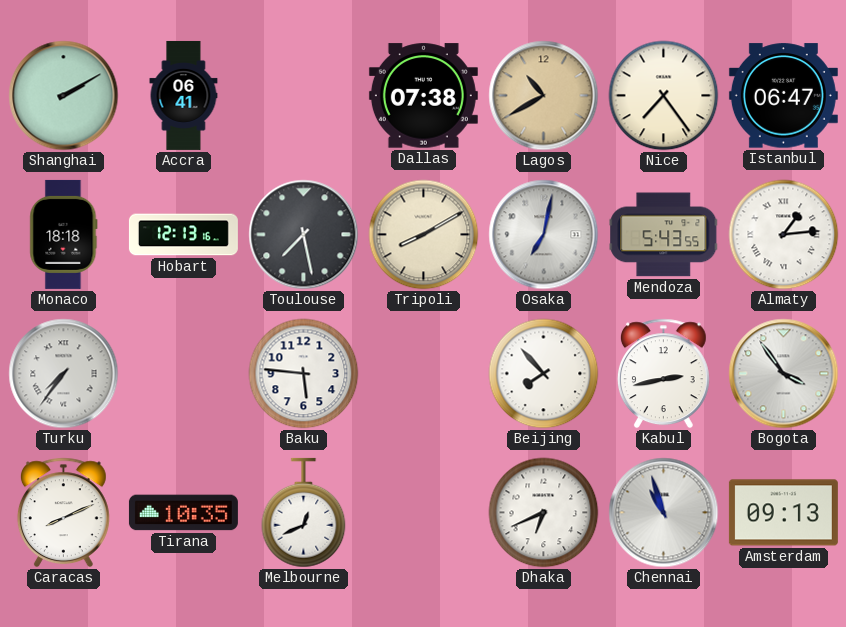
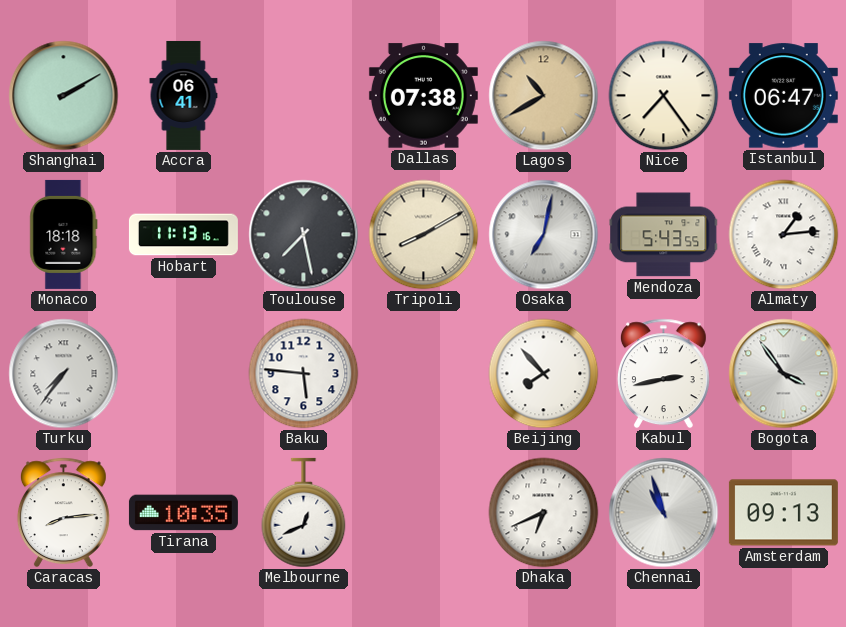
Hobart: 12:13 -> 11:13
Caracas: 8:11 -> 8:14
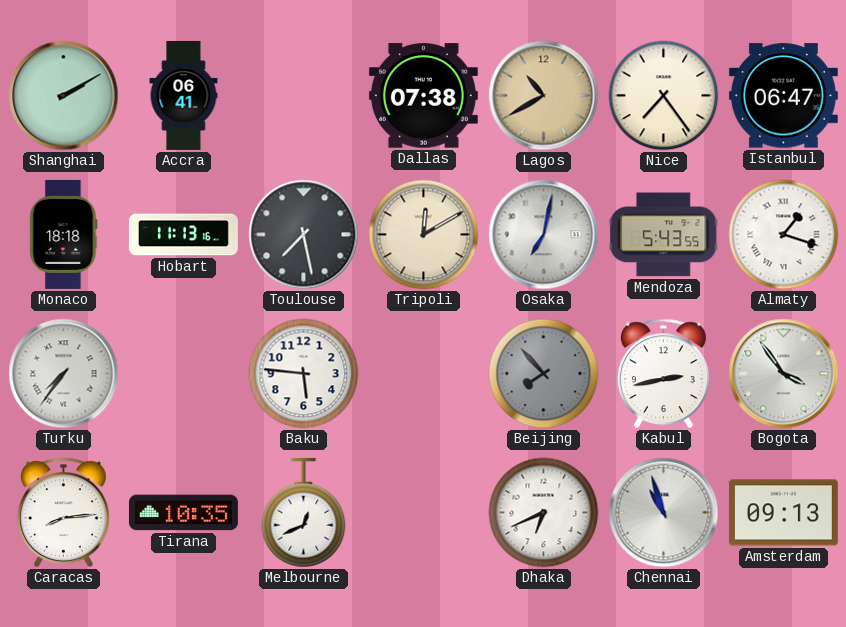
Tripoli: 8:10 -> 12:10
Almaty: 1:14 -> 1:18
Beijing dial: white -> grey
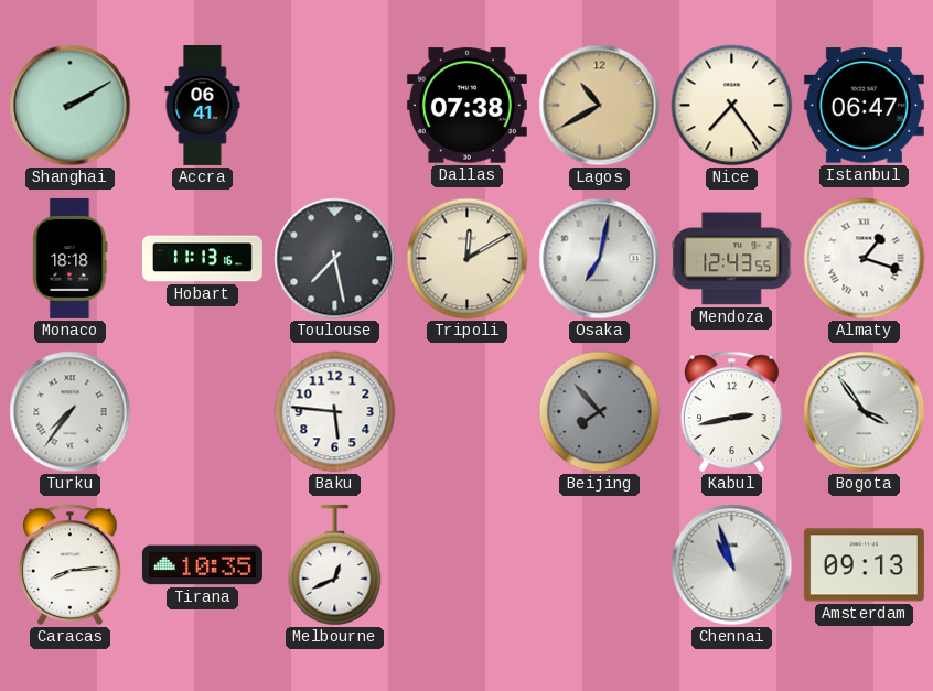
Mendoza: 5:43 -> 12:43
Dhaka: 6:41 -> none
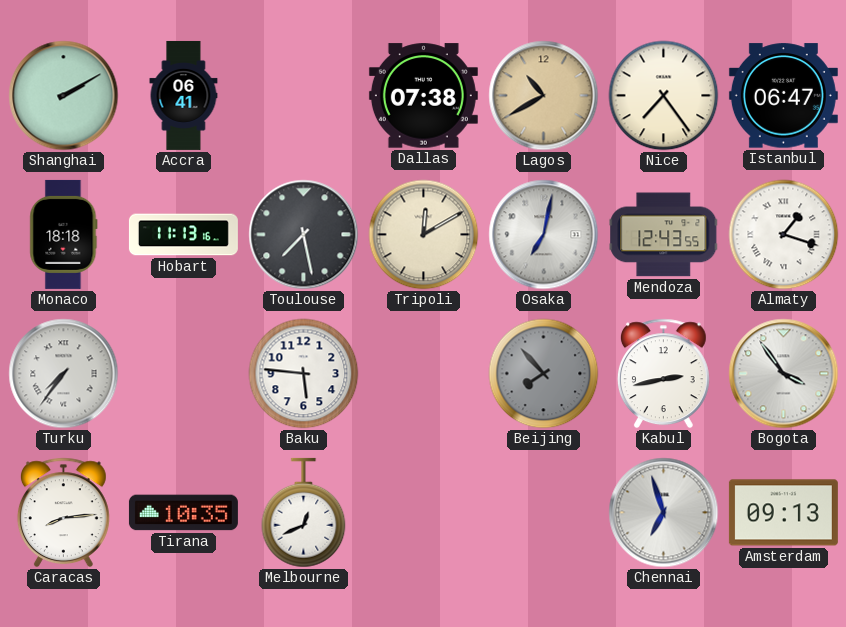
Chennai: 10:57 -> 6:57
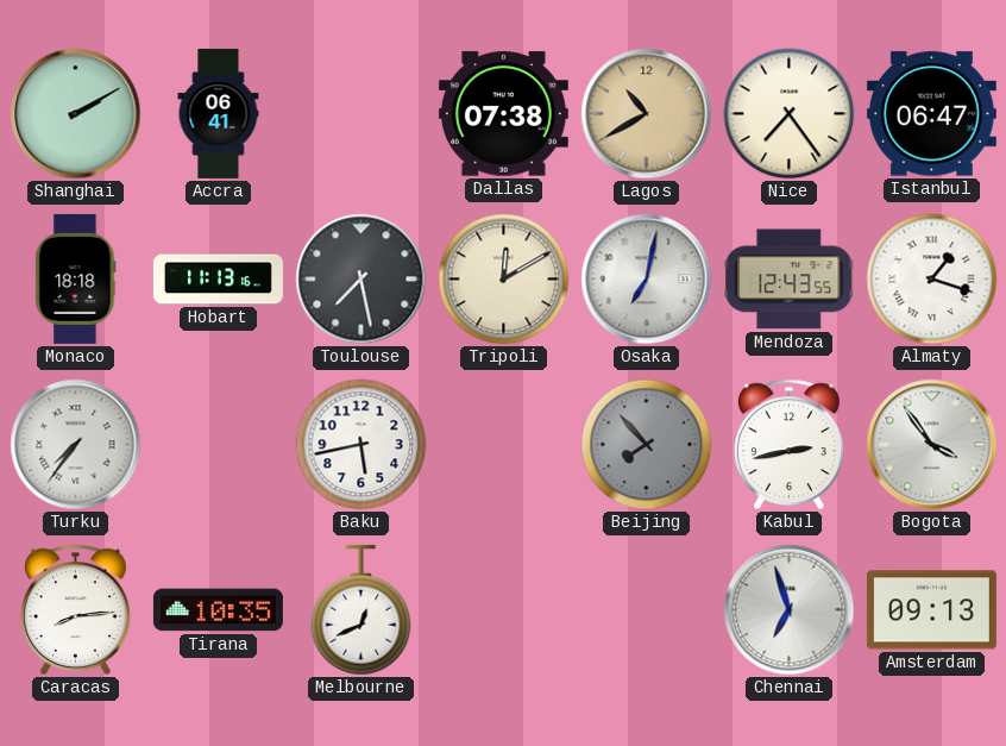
Baku: 5:46 -> 5:43
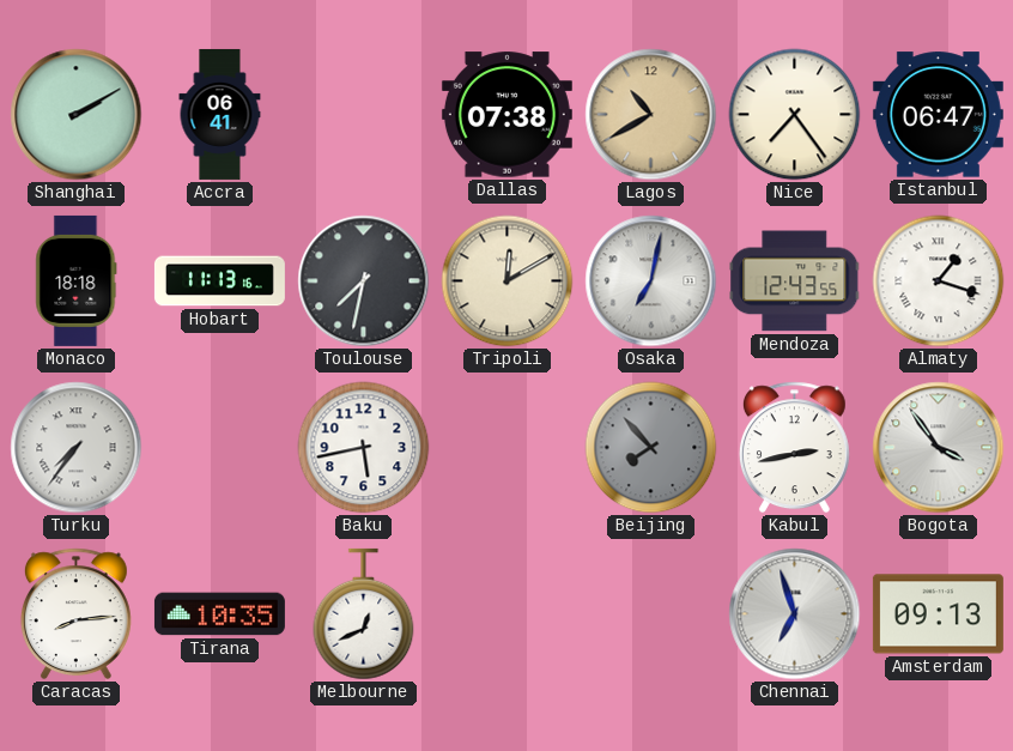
Toulouse: 7:28 -> 7:32
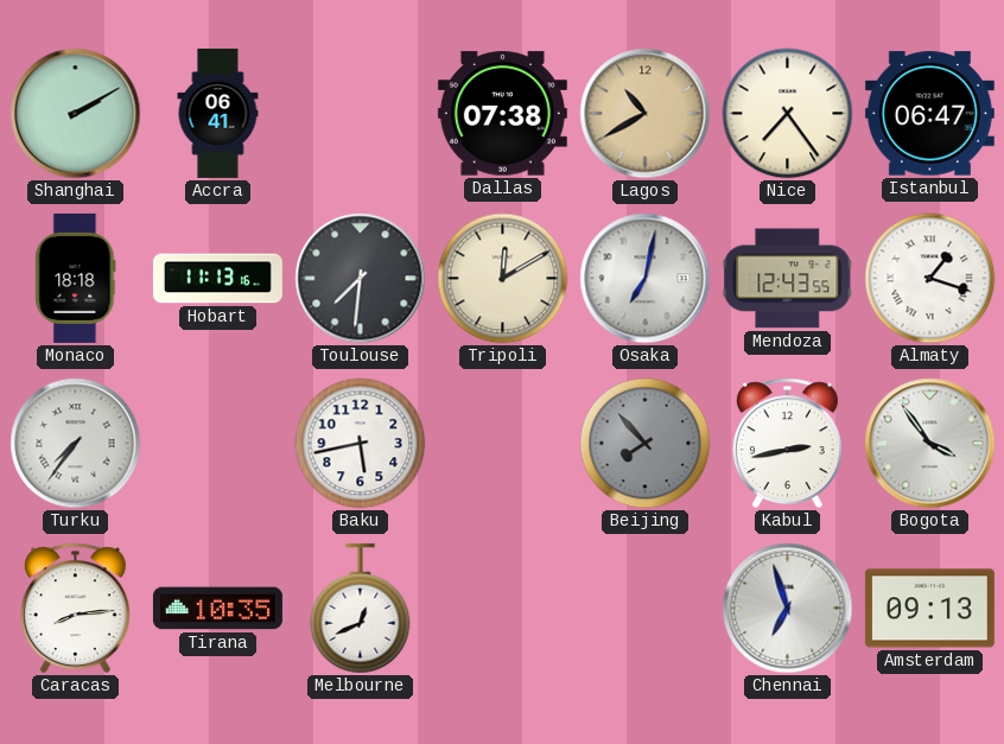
Toulouse: 7:32 -> 7:31
